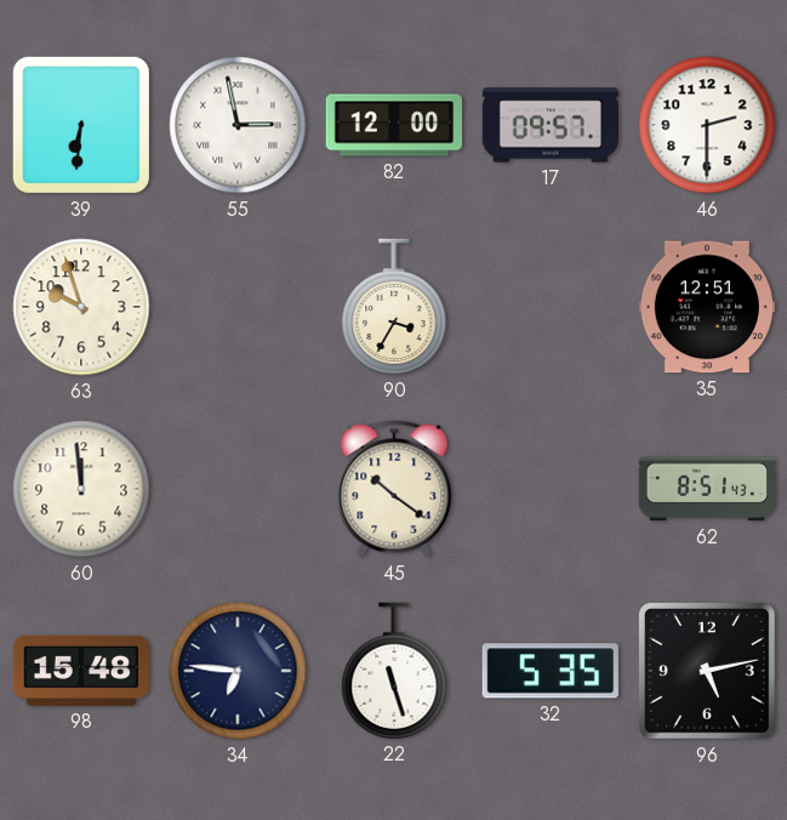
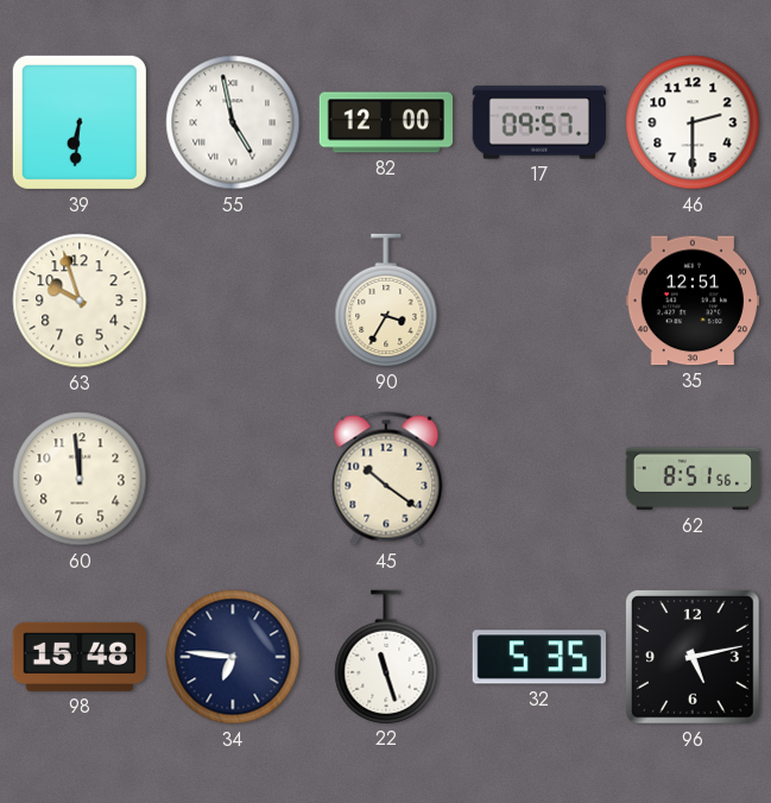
55: 2:58 -> 4:58
62: 8:51:43 -> 8:51:56
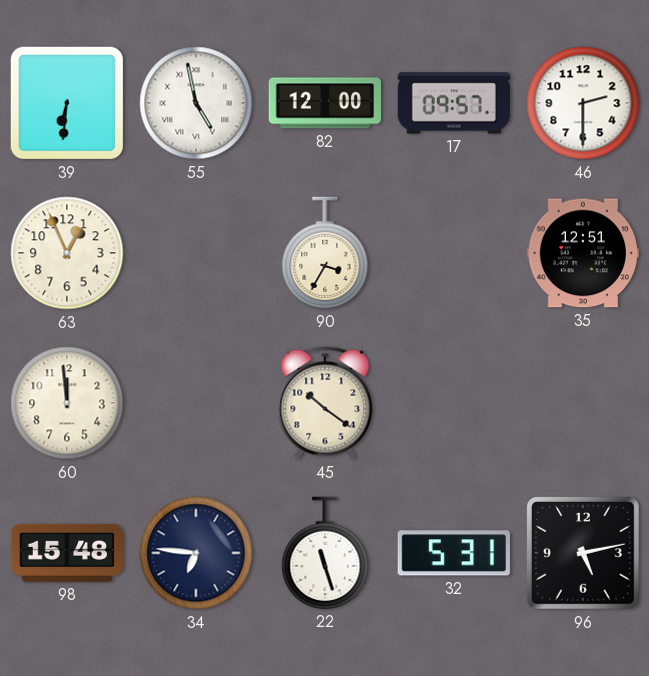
63: 9:57 -> 12:56
62: 8:51 -> none
32: 5:35 -> 5:31
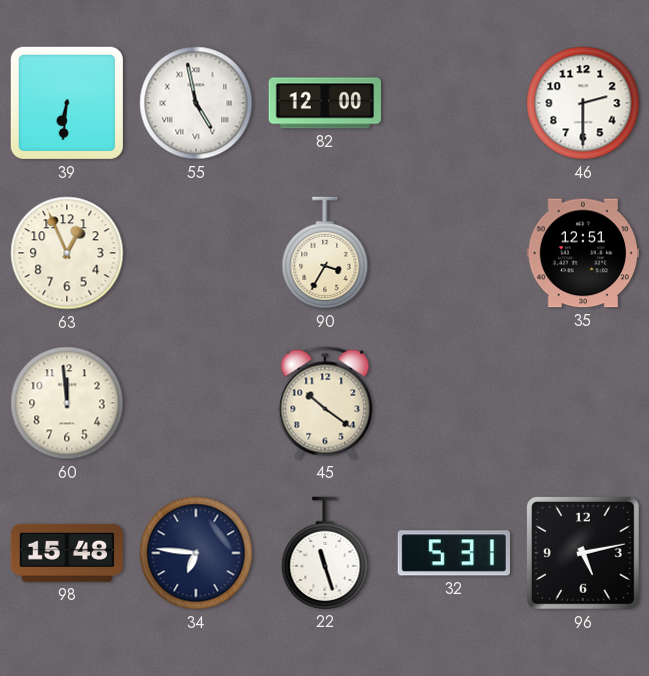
17: 09:57 -> none
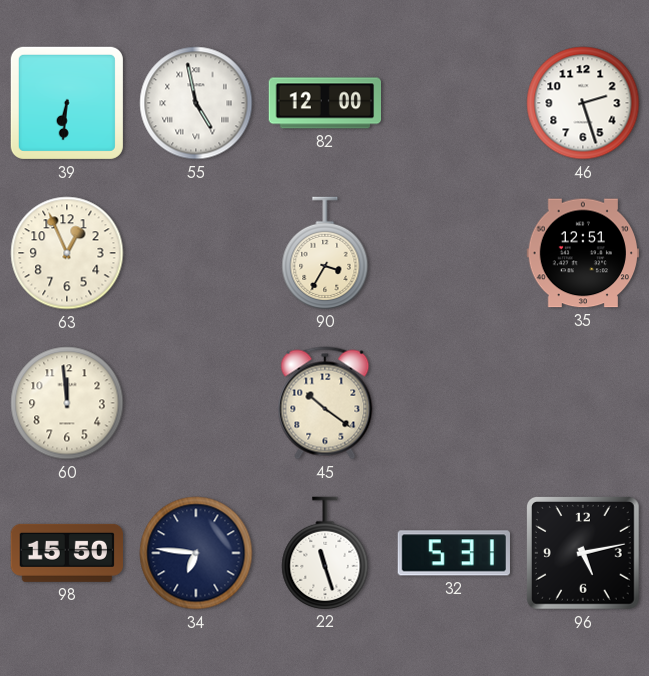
46: 2:30 -> 2:27
98: 15:48 -> 15:50
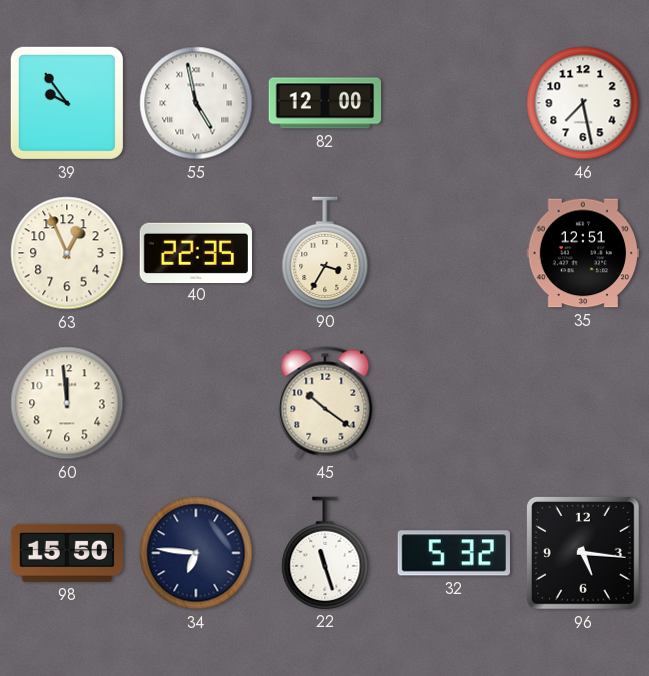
39: 6:31 -> 9:54
46: 2:27 -> 7:28
40: none -> 22:35
32: 5:31 -> 5:32
96: 5:13 -> 5:16
